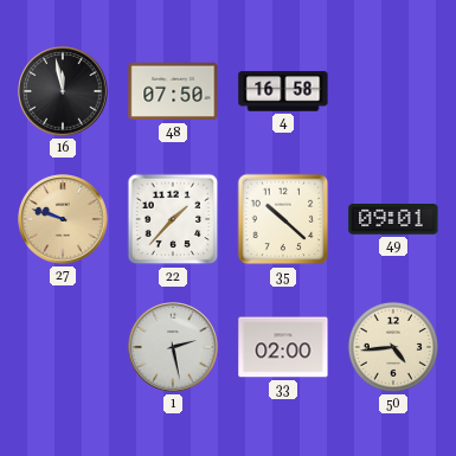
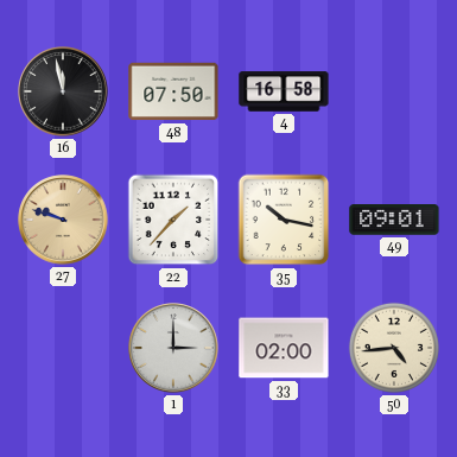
35: 10:22 -> 10:17
1: 2:28 -> 3:00
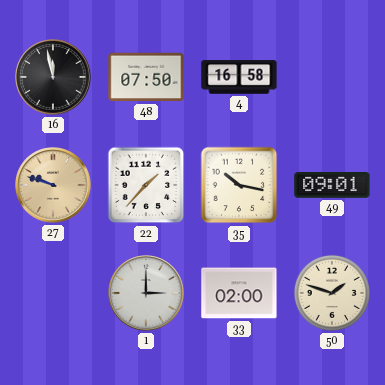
50: 4:44 -> 1:48
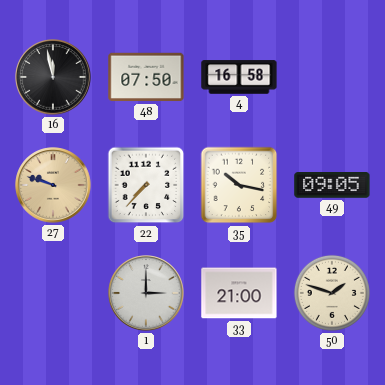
22: 1:37 -> 7:37
49: 09:01 -> 09:05
33: 02:00 -> 21:00
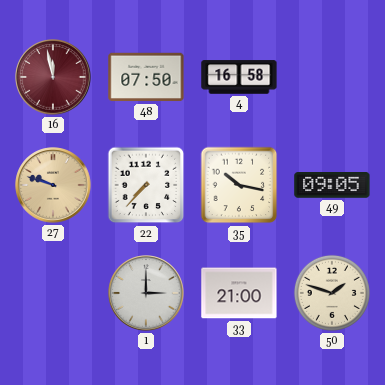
16 dial: black -> burgundy
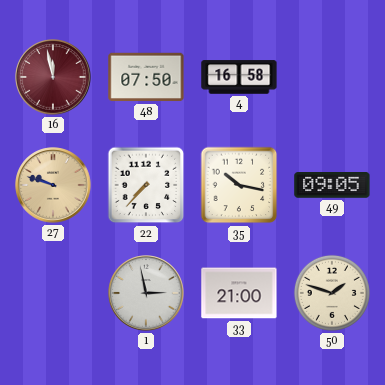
1: 3:00 -> 2:58
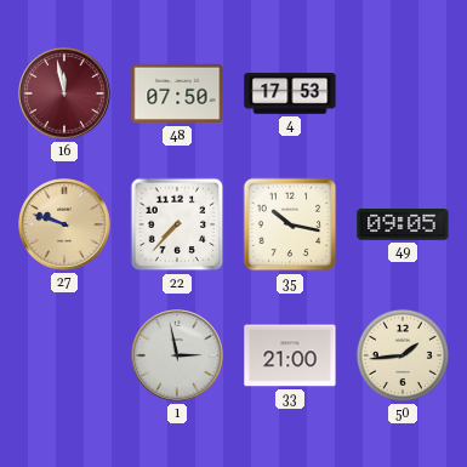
4: 16:58 -> 17:53
50: 1:48 -> 1:44
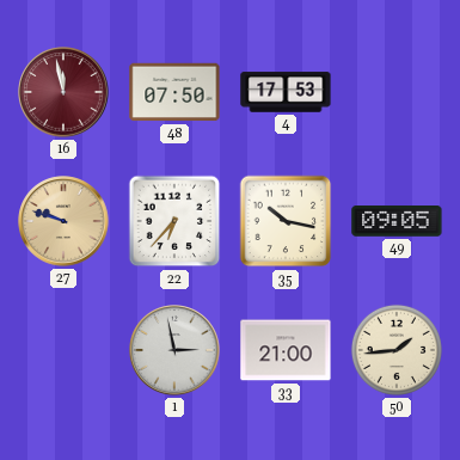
22: 7:37 -> 6:37
